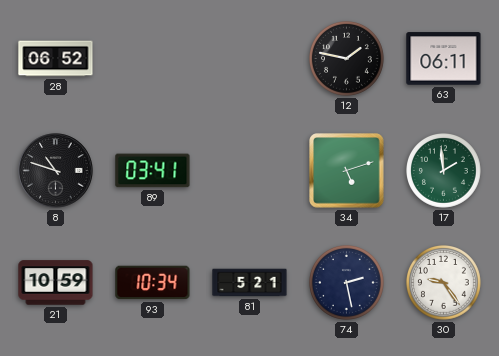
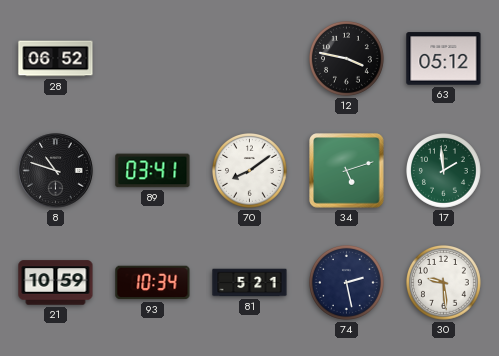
12: 1:47 -> 3:47
63: 06:11 -> 05:12
70: none -> 8:09
30: 9:24 -> 9:29
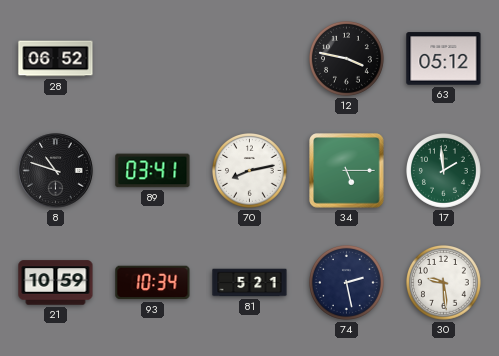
70: 8:09 -> 8:13
34: 5:12 -> 5:15
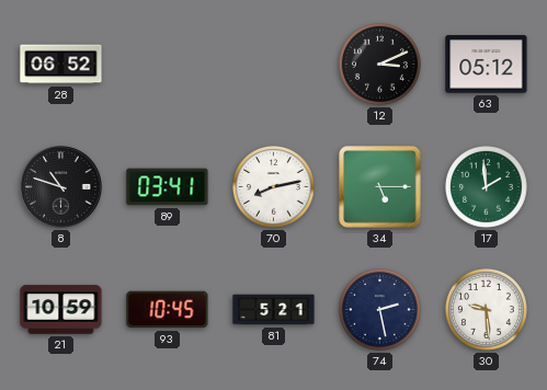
12: 3:47 -> 3:11
93: 10:34 -> 10:45
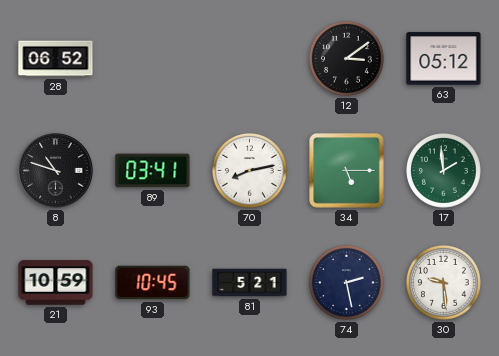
12: 3:11 -> 3:09
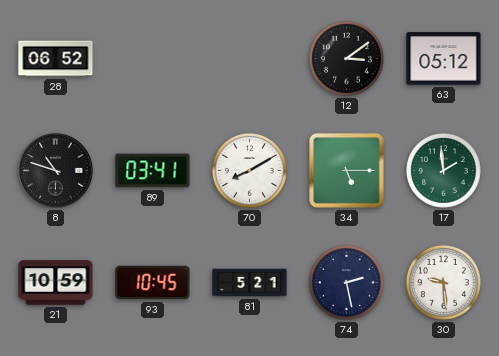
70: 8:13 -> 8:10
